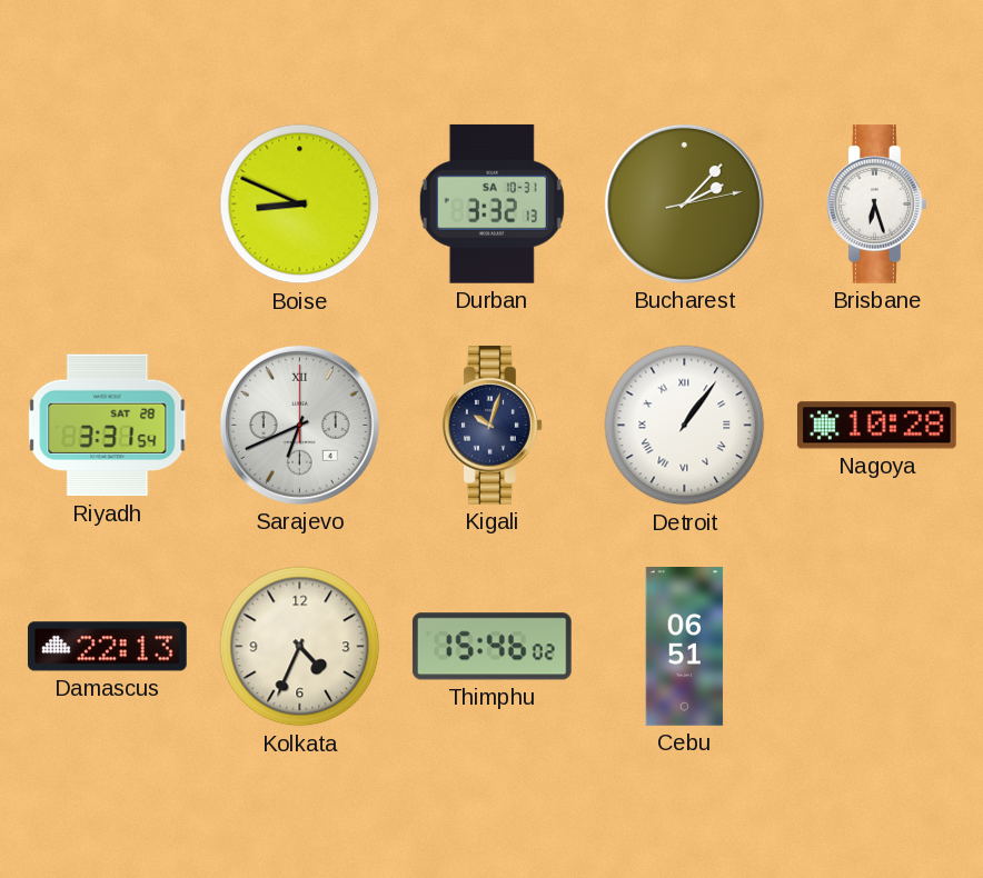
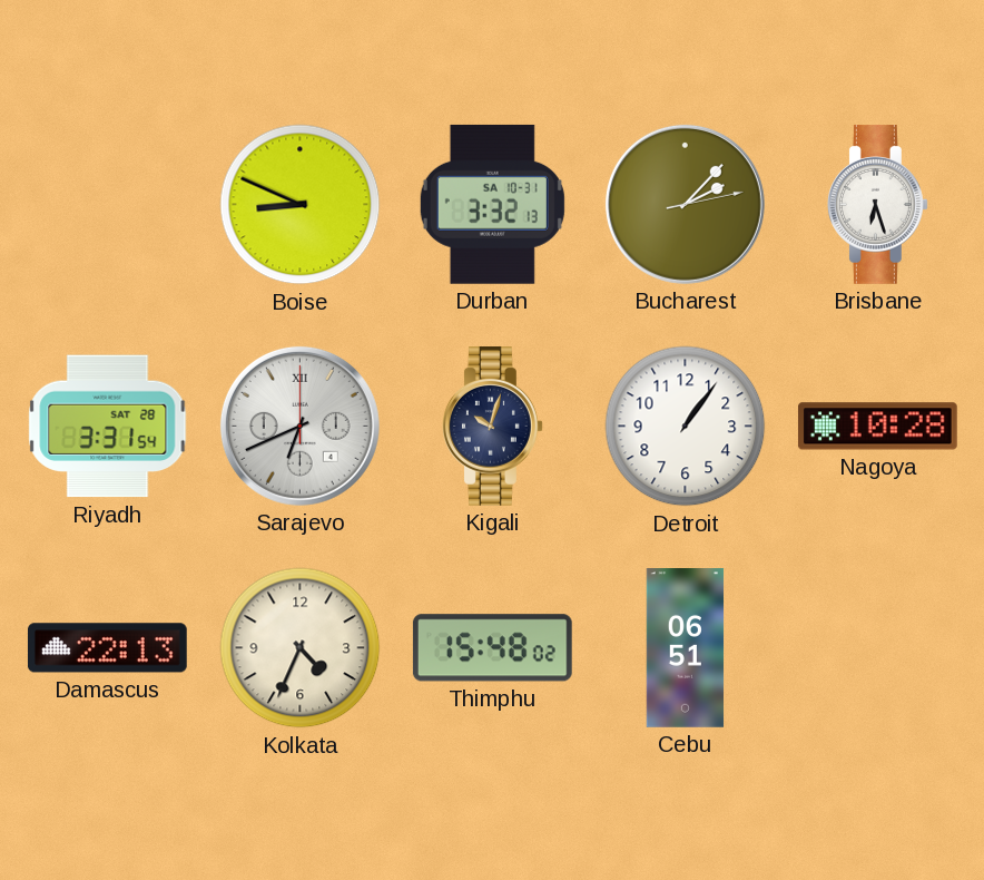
Detroit numerals: Roman -> Arabic
Thimphu: 15:46 -> 15:48
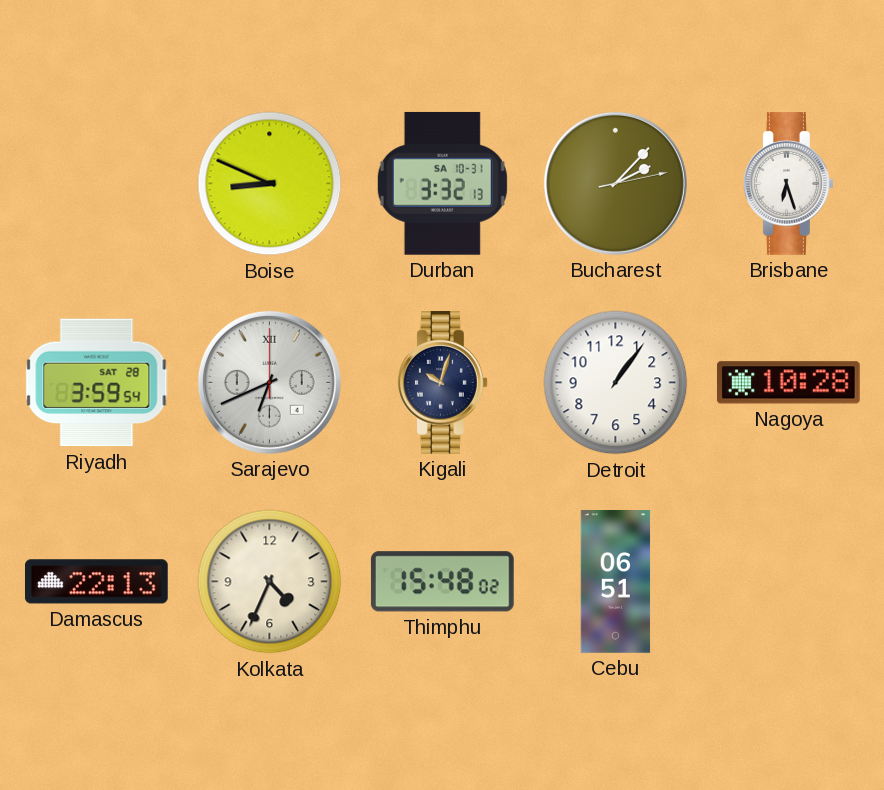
Riyadh: 3:31 -> 3:59
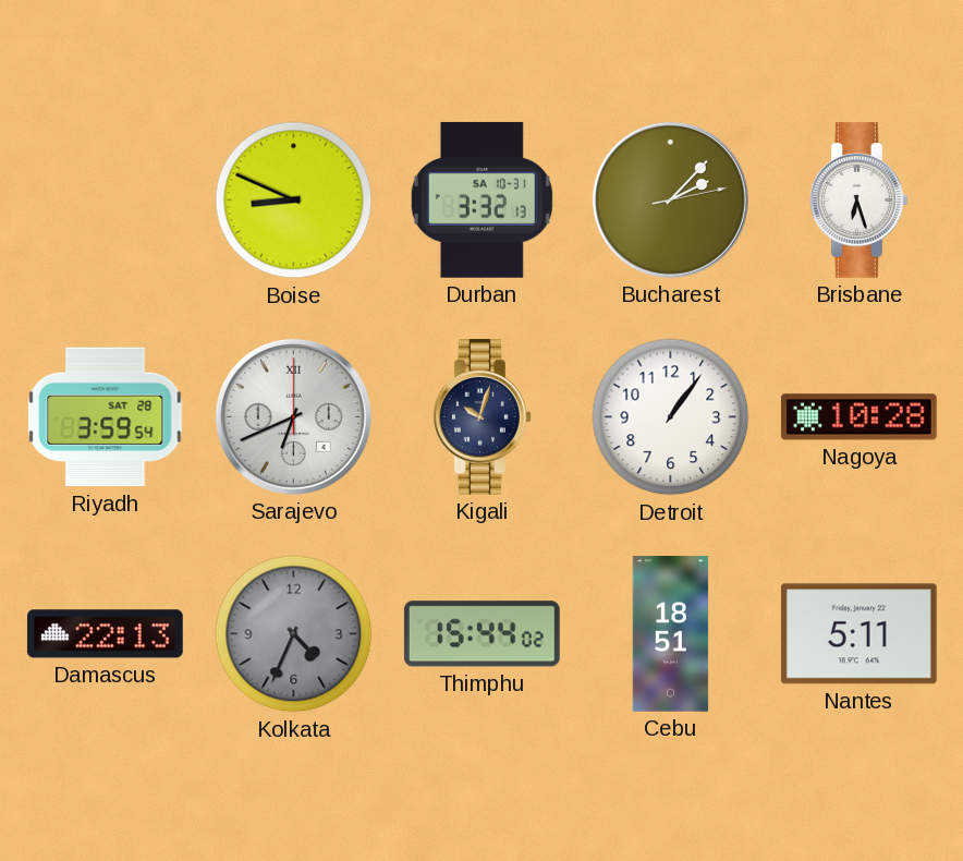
Kolkata dial: cream -> grey
Thimphu: 15:48 -> 15:44
Cebu: 06:51 -> 18:51
Nantes: none -> 5:11
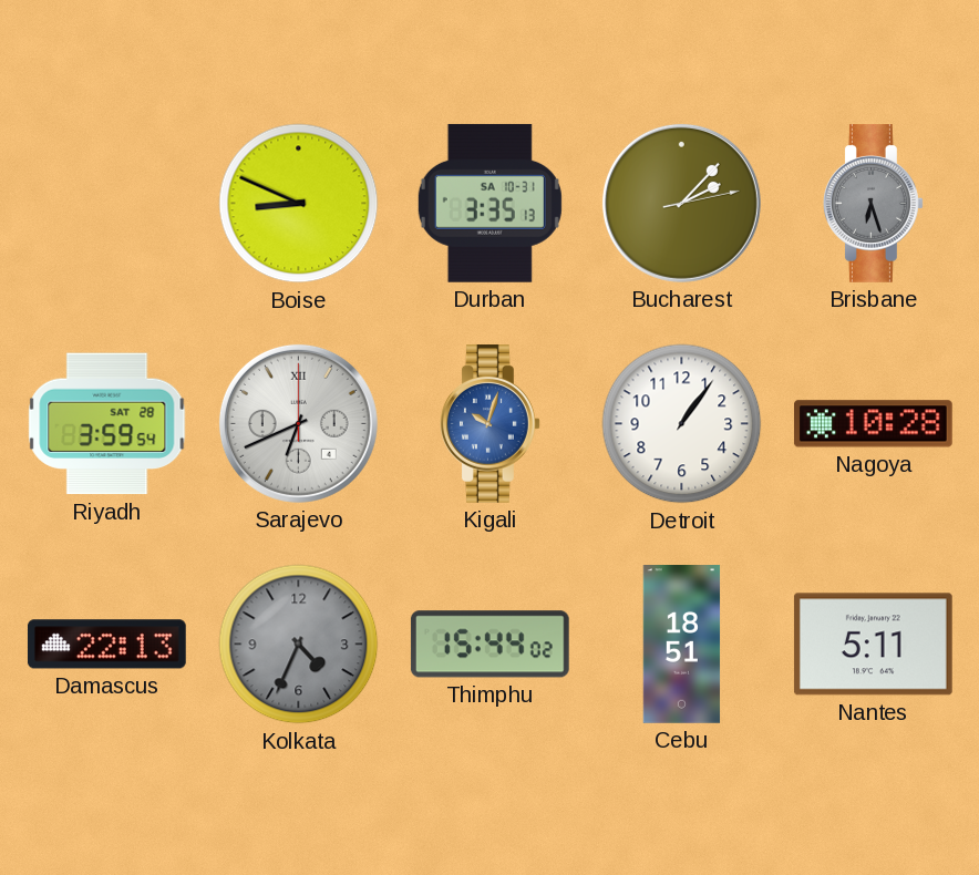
Durban: 3:32 -> 3:35
Brisbane dial: white -> grey
Kigali dial: navy -> blue
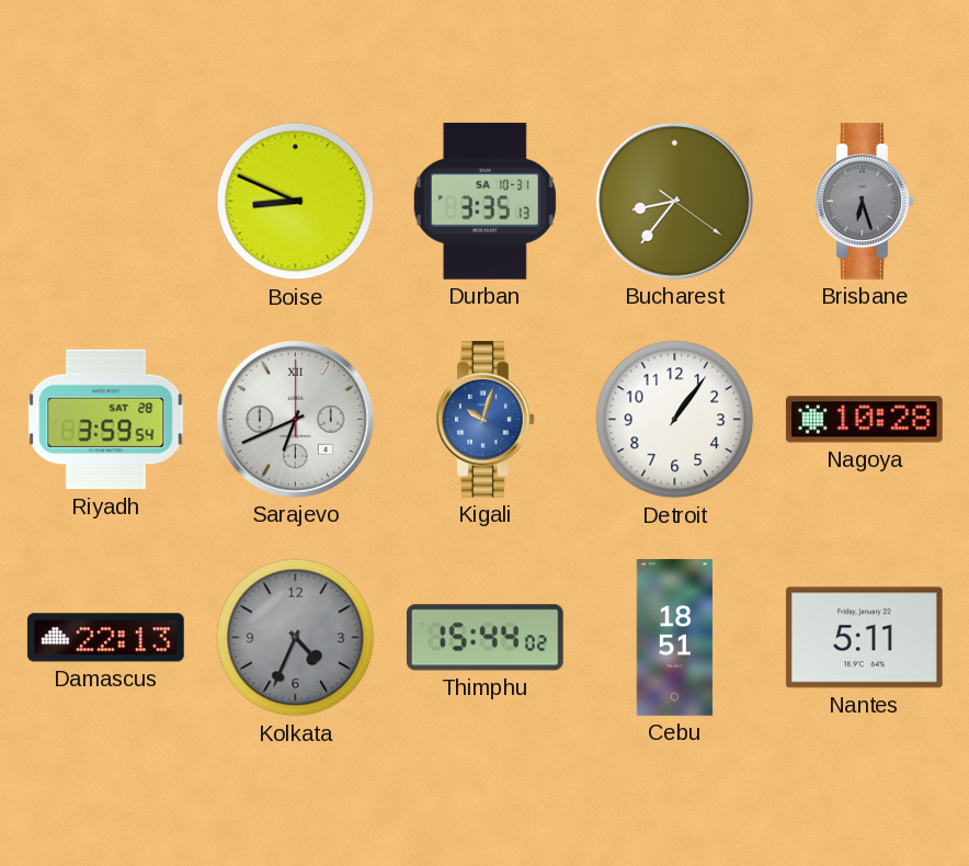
Bucharest: 2:07 -> 8:36
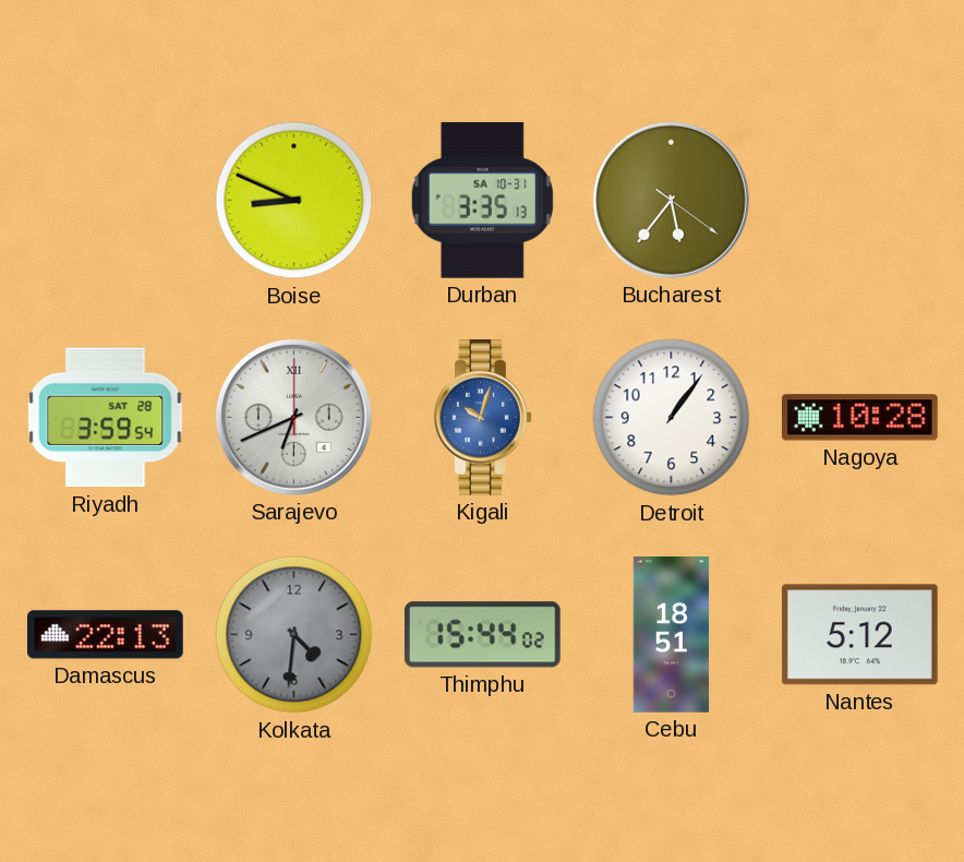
Bucharest: 8:36 -> 5:36
Brisbane: 6:27 -> none
Kolkata: 4:34 -> 4:31
Nantes: 5:11 -> 5:12
